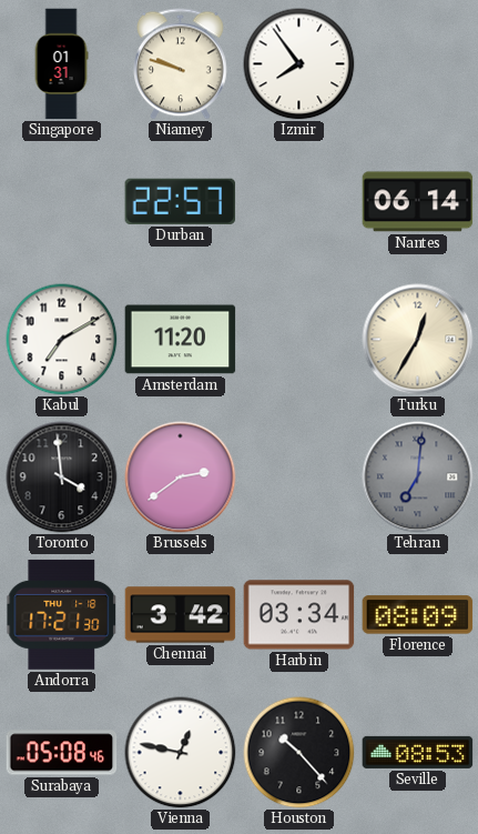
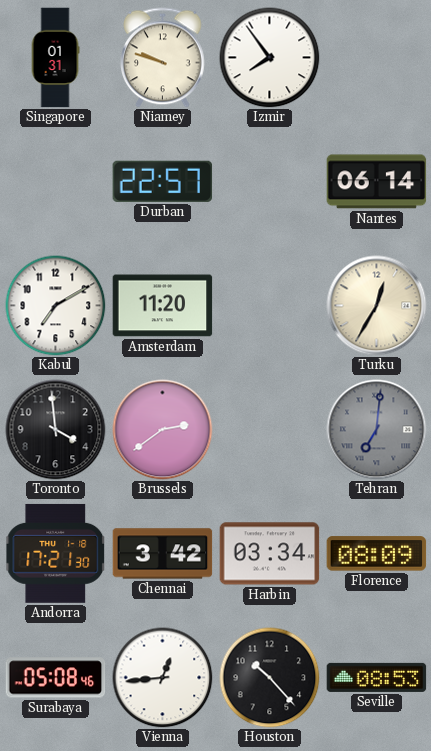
Vienna: 12:47 -> 12:44
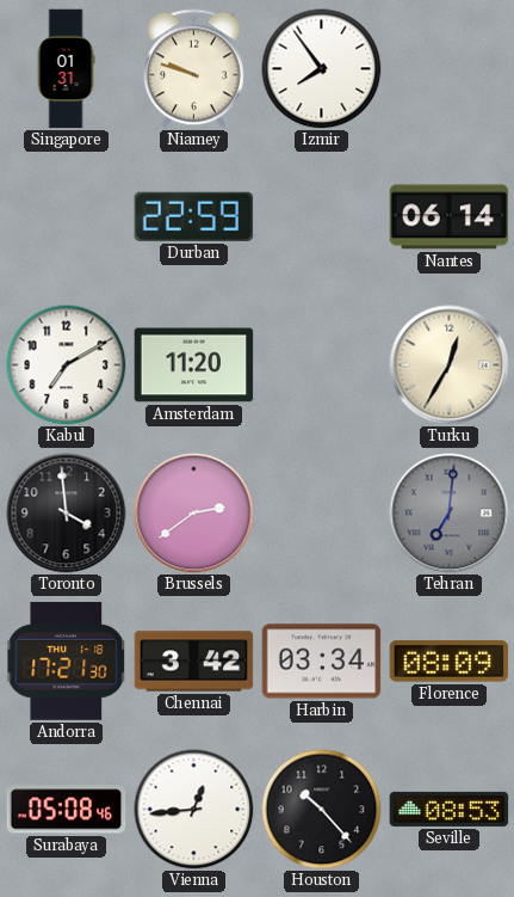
Durban: 22:57 -> 22:59
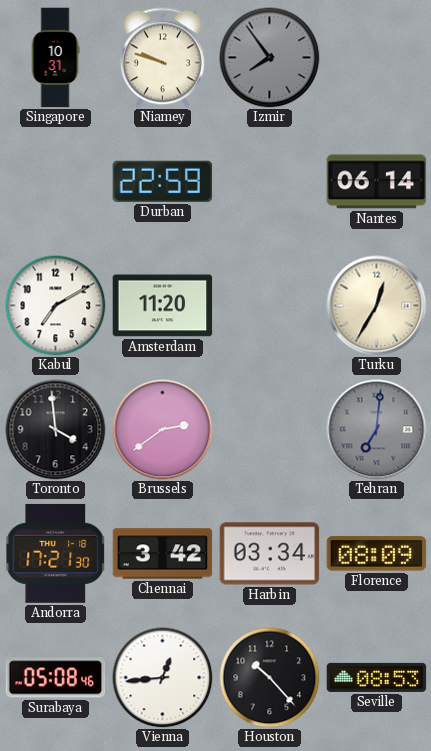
Singapore: 01:31 -> 10:31
Izmir dial: white -> grey
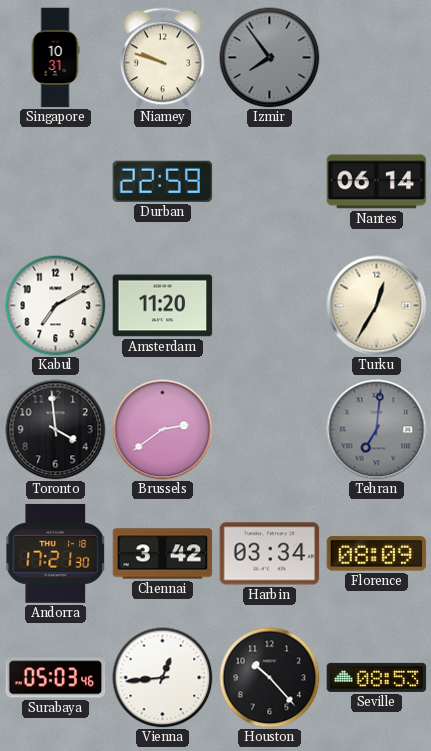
Surabaya: 05:08 -> 05:03
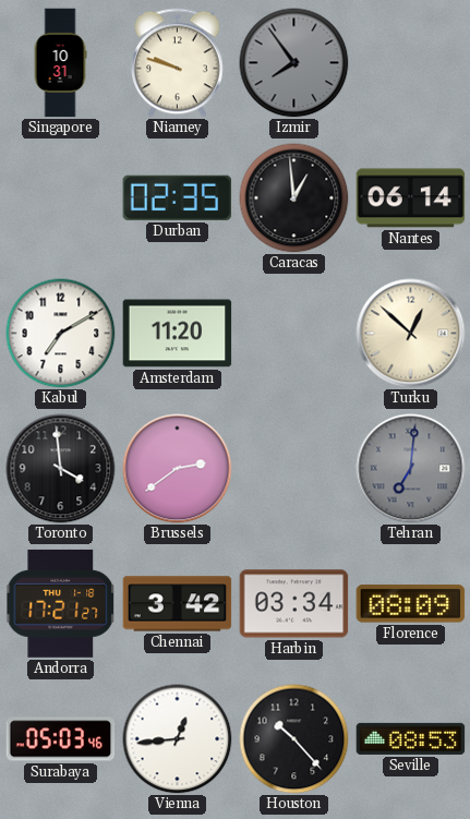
Durban: 22:59 -> 02:35
Caracas: none -> 12:59
Turku: 12:35 -> 12:52
Andorra: 17:21:30 -> 17:21:27
